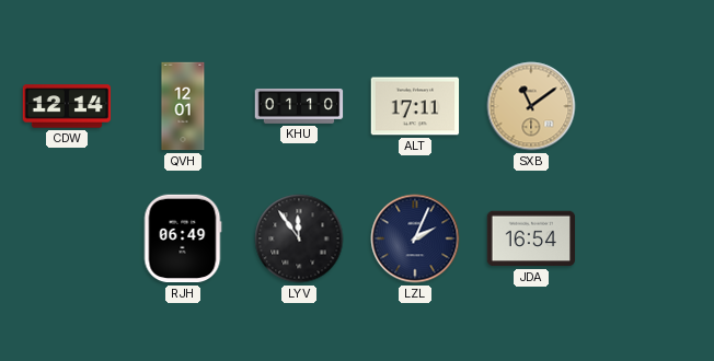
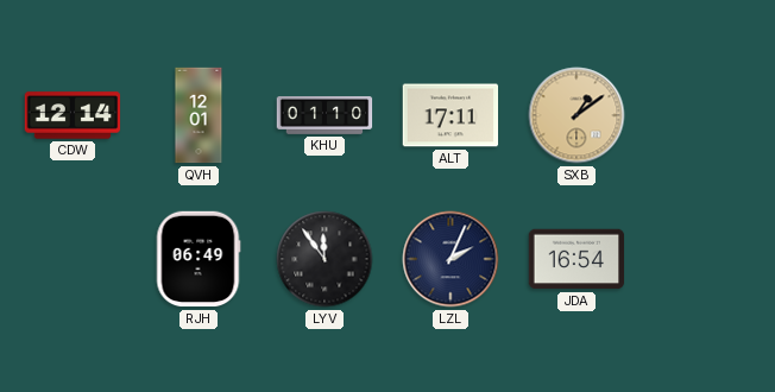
SXB: 11:09 -> 1:09
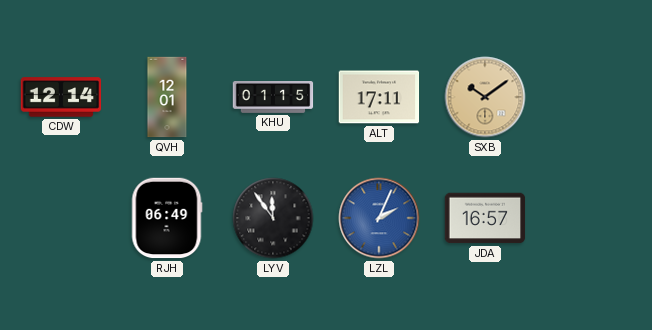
KHU: 01:10 -> 01:15
SXB: 1:09 -> 10:09
LZL dial: navy -> blue
JDA: 16:54 -> 16:57
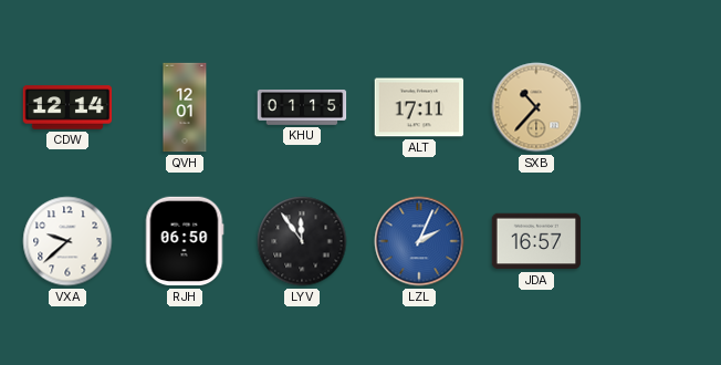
SXB: 10:09 -> 10:37
VXA: none -> 9:38
RJH: 06:49 -> 06:50
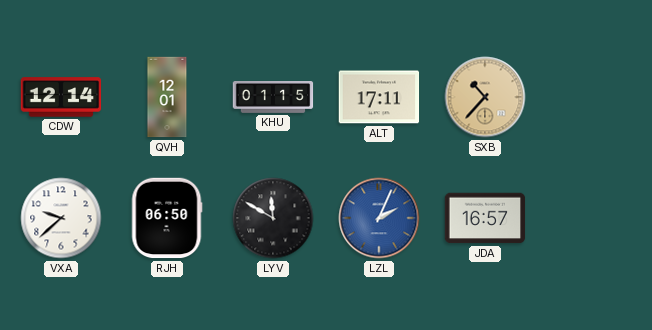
LYV: 11:54 -> 11:50
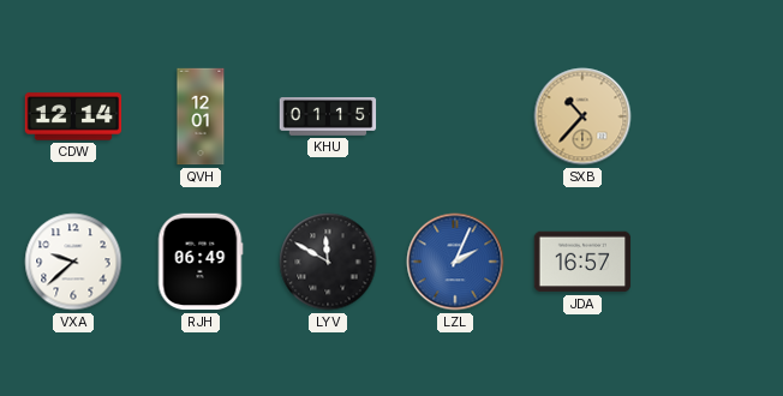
ALT: 17:11 -> none
RJH: 06:50 -> 06:49
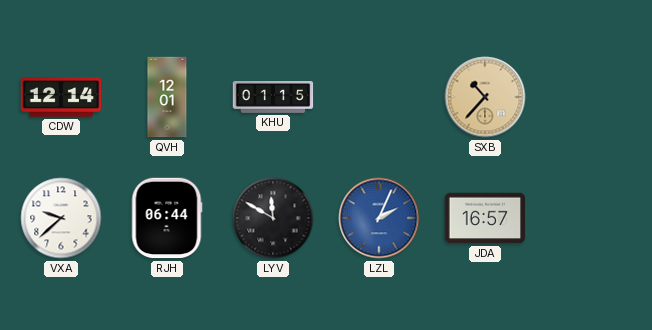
RJH: 06:49 -> 06:44
